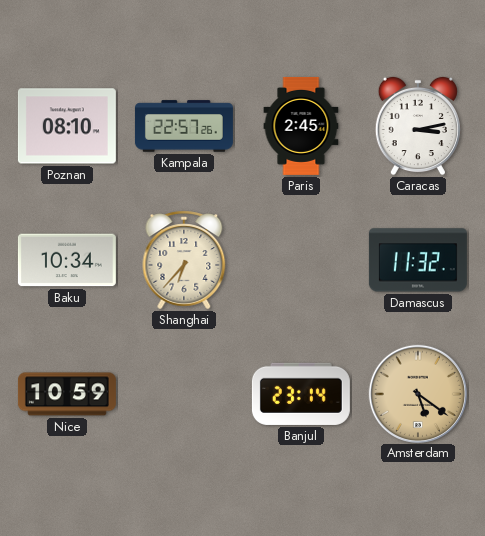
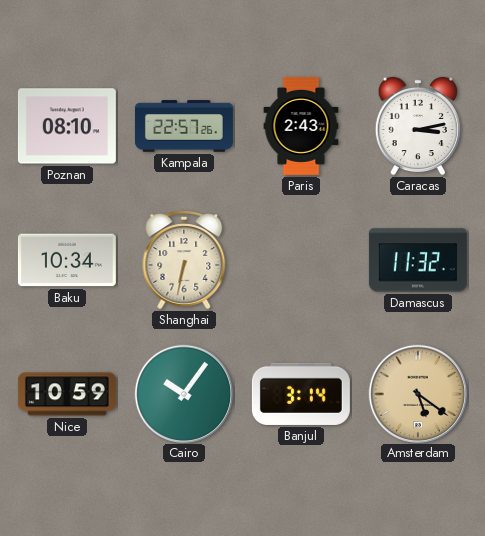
Paris: 2:45 -> 2:43
Shanghai: 6:37 -> 6:32
Cairo: none -> 10:06
Banjul: 23:14 -> 3:14
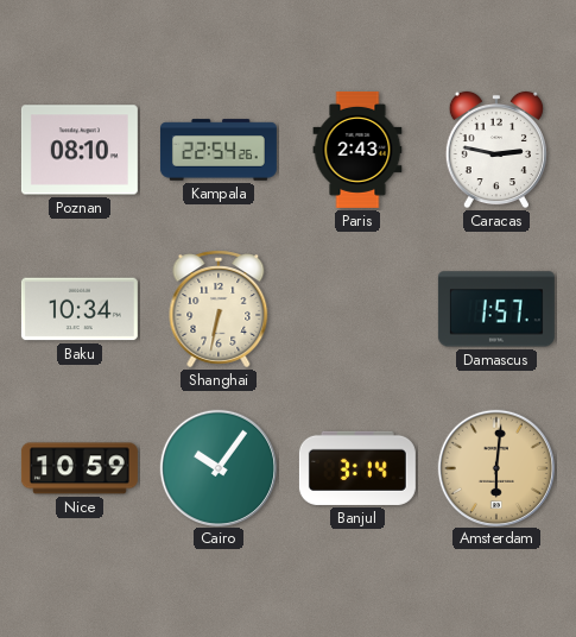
Kampala: 22:57 -> 22:54
Caracas: 3:13 -> 2:47
Damascus: 11:32 -> 1:57
Amsterdam: 5:21 -> 6:01
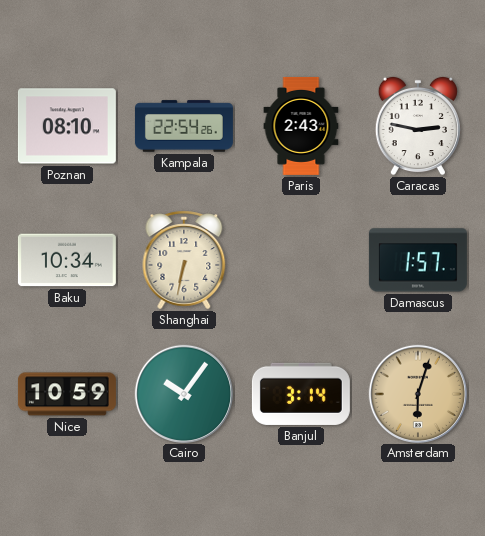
Amsterdam: 6:01 -> 6:03
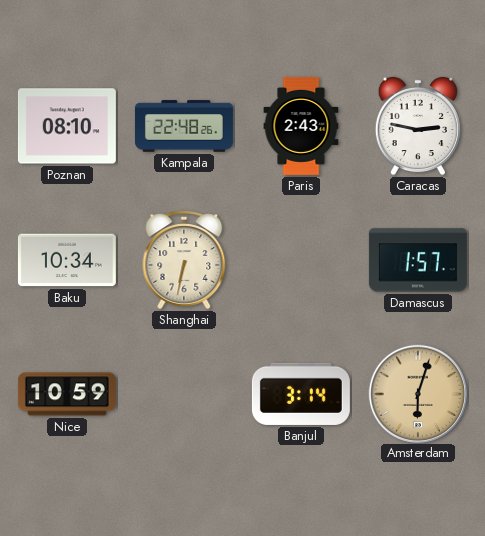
Kampala: 22:54 -> 22:48
Cairo: 10:06 -> none
